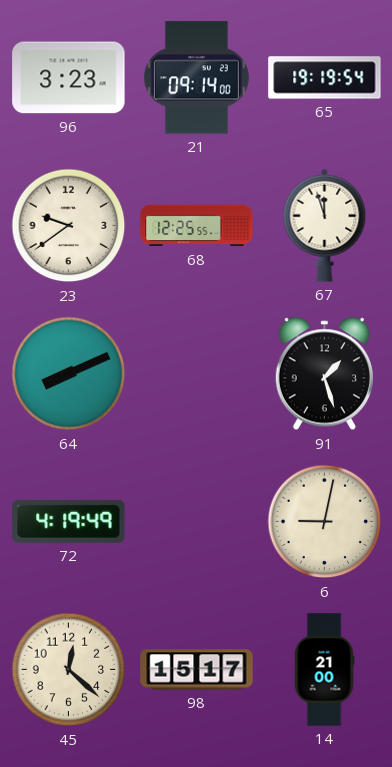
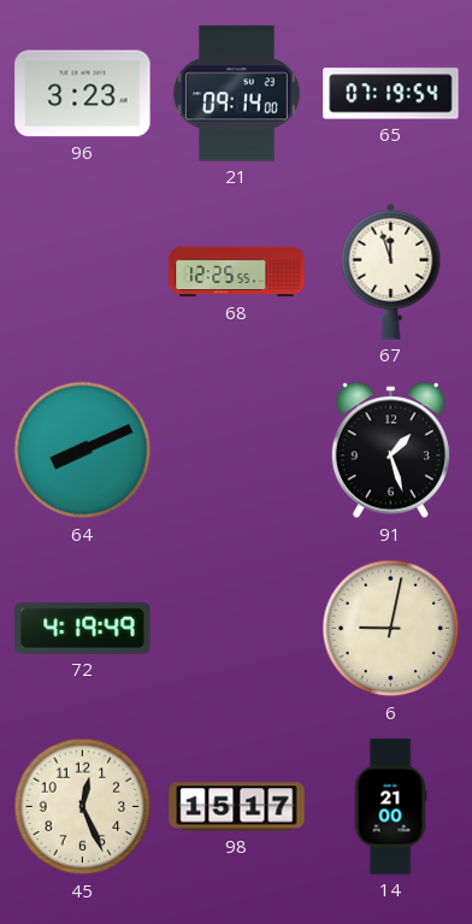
65: 19:19 -> 07:19
23: 9:39 -> none
45: 12:22 -> 12:26
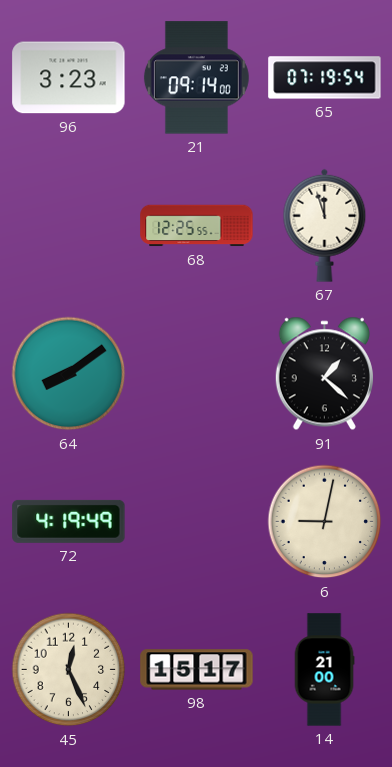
64: 8:11 -> 8:09
91: 1:27 -> 1:22
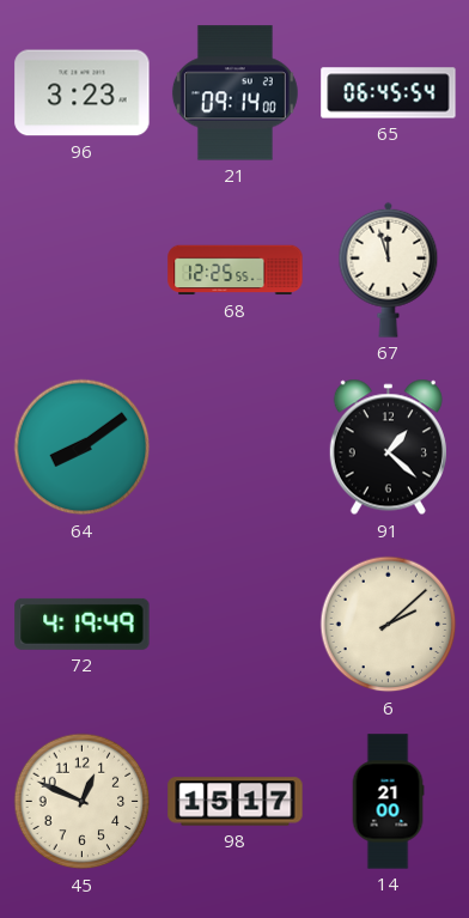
65: 07:19 -> 06:45
6: 9:02 -> 2:08
45: 12:26 -> 12:49
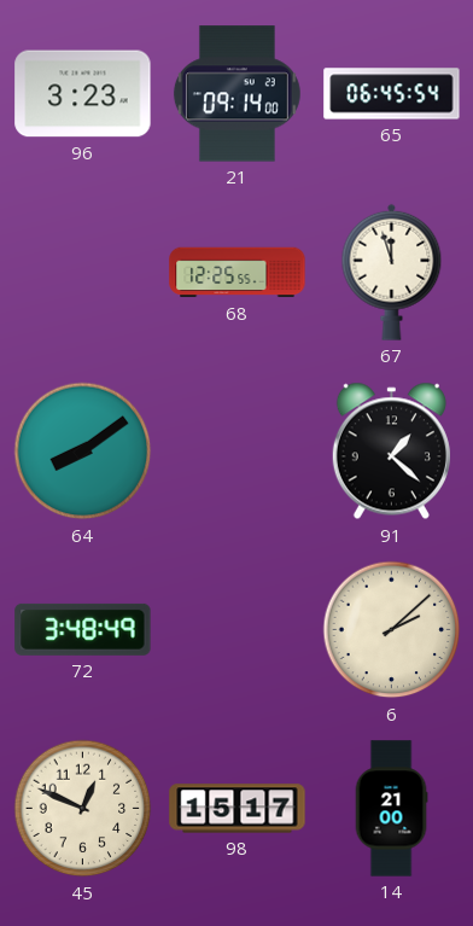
72: 4:19 -> 3:48
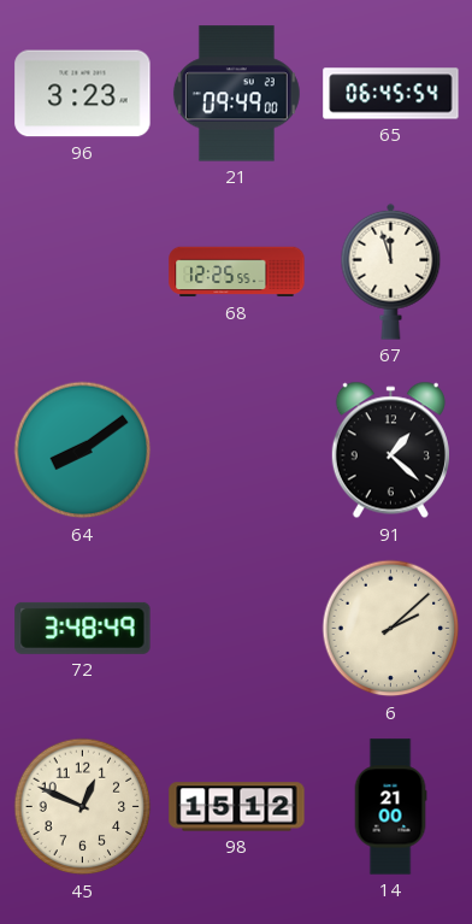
21: 09:14 -> 09:49
98: 15:17 -> 15:12
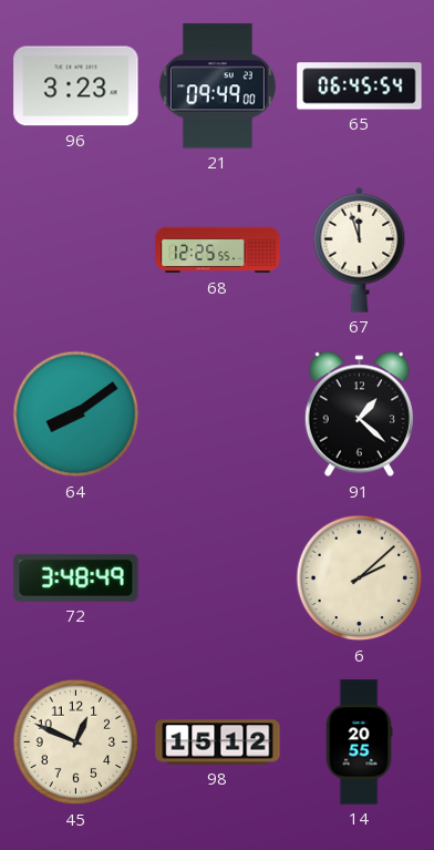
14: 21:00 -> 20:55
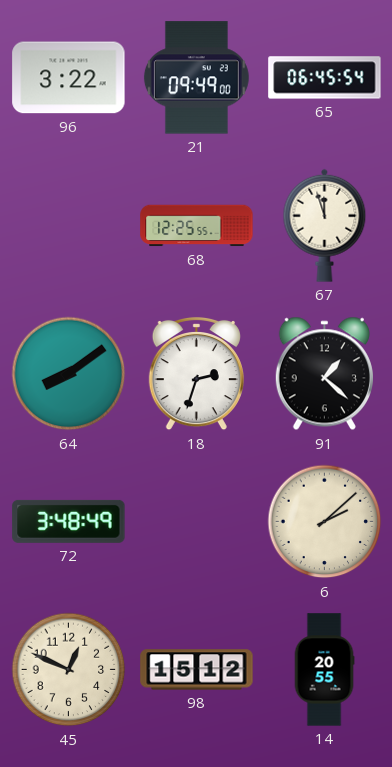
96: 3:23 -> 3:22
18: none -> 2:33
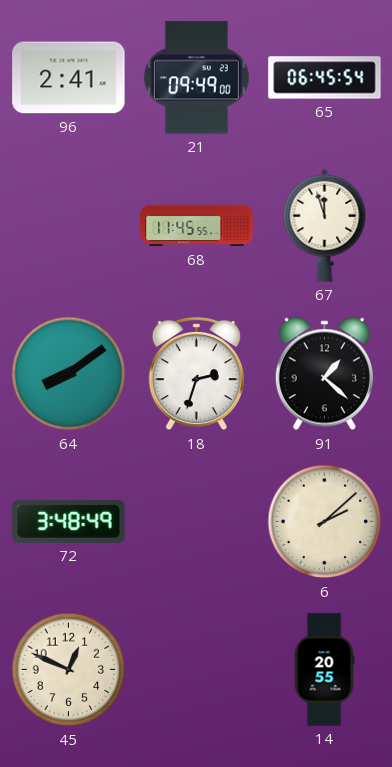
96: 3:22 -> 2:41
68: 12:25 -> 11:45
98: 15:12 -> none
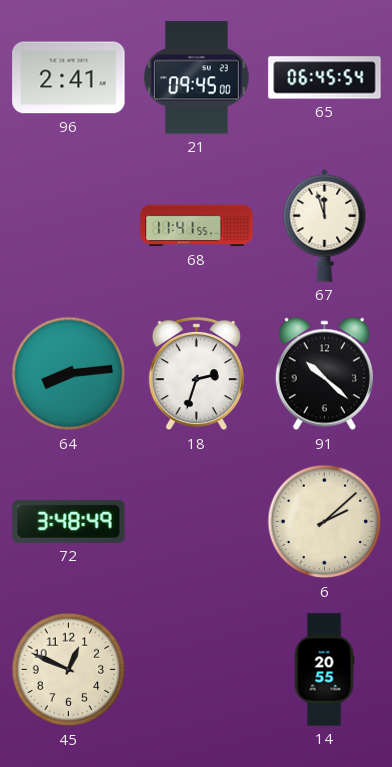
21: 09:49 -> 09:45
68: 11:45 -> 11:41
64: 8:09 -> 8:14
91: 1:22 -> 10:22
